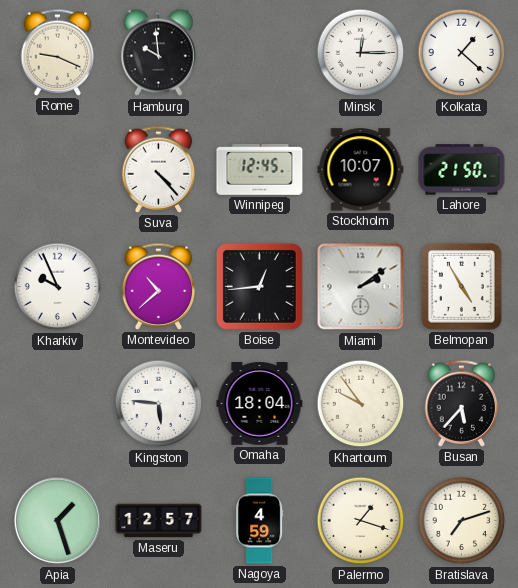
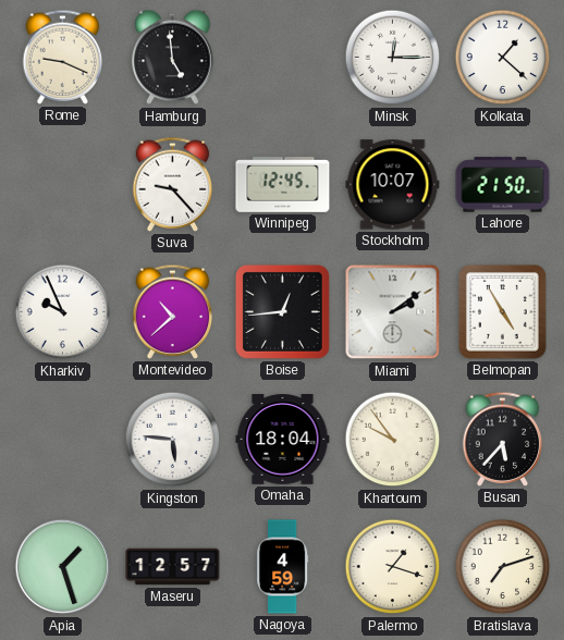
Hamburg: 9:59 -> 4:59
Suva: 4:23 -> 9:23
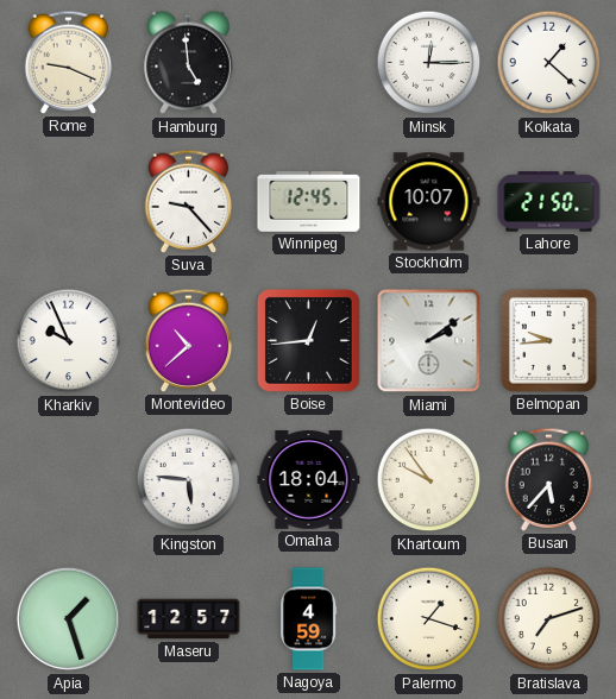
Belmopan: 4:55 -> 9:44
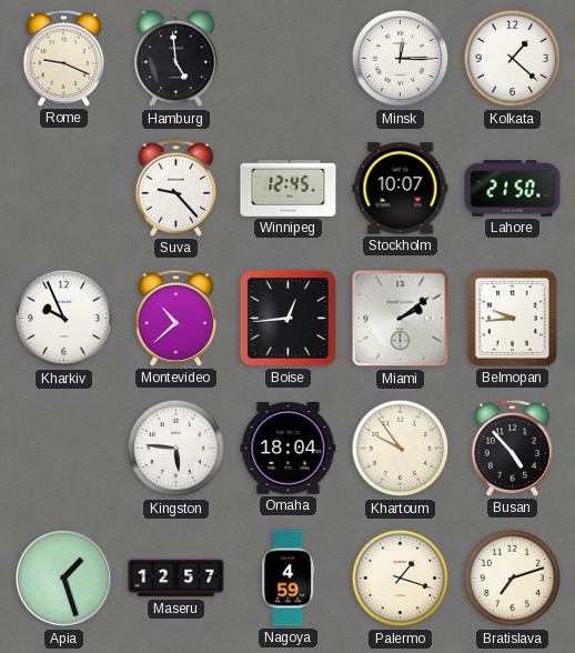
Busan: 5:37 -> 4:53
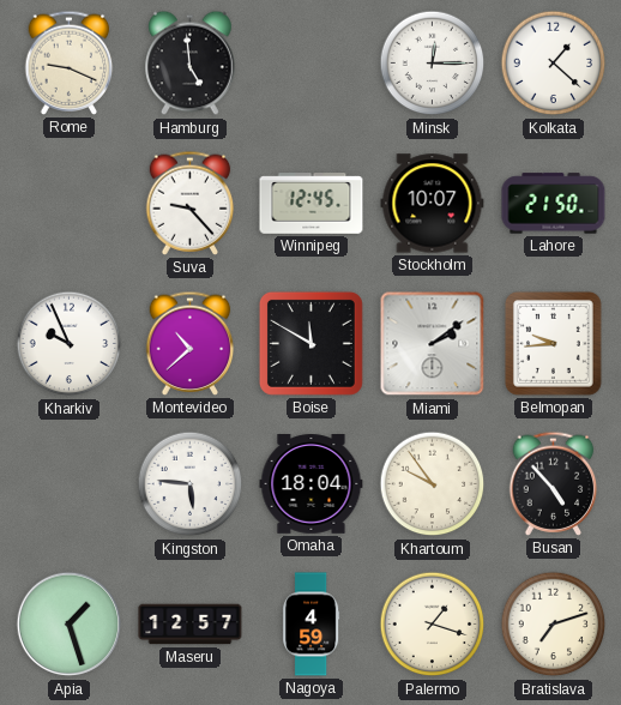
Boise: 12:44 -> 11:50
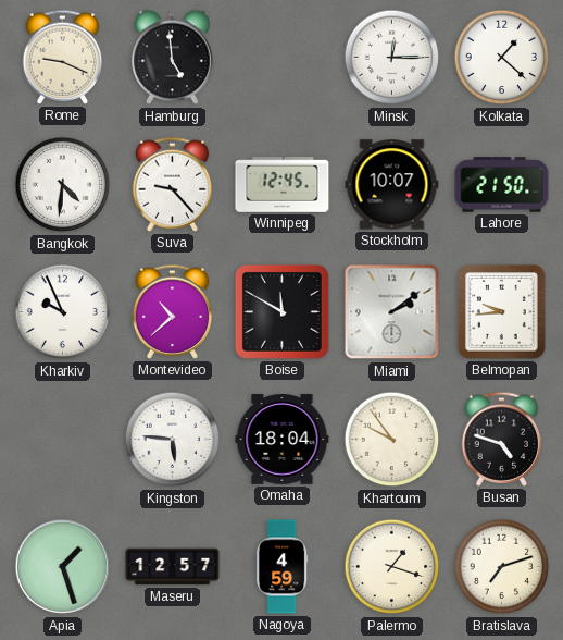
Bangkok: none -> 4:31
Busan: 4:53 -> 4:48
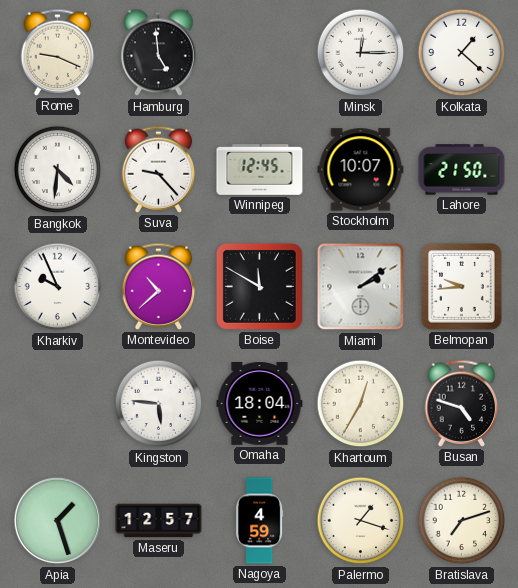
Khartoum: 9:54 -> 12:35
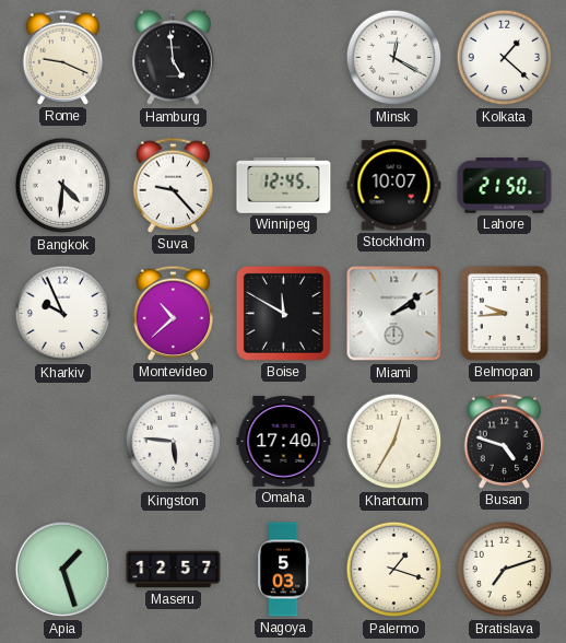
Minsk: 12:15 -> 12:20
Omaha: 18:04 -> 17:40
Nagoya: 4:59 -> 5:03
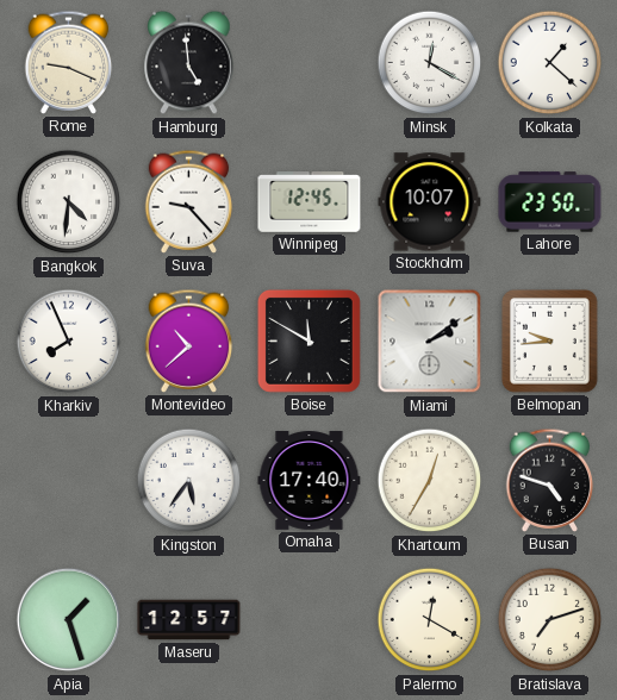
Lahore: 21:50 -> 23:50
Kharkiv: 9:56 -> 7:56
Kingston: 5:46 -> 5:36
Nagoya: 5:03 -> none
Palermo: 1:18 -> 12:20
